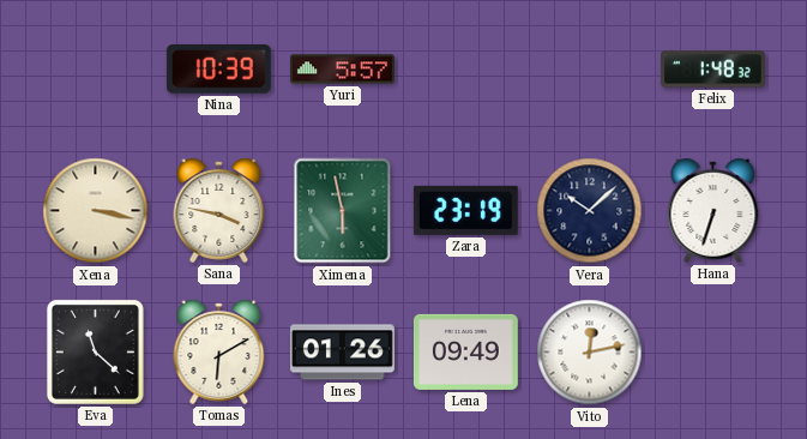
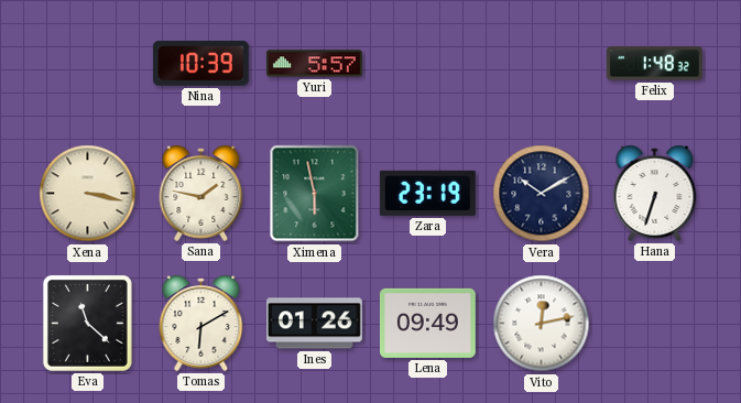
Sana: 3:47 -> 1:47
Vera: 10:08 -> 10:10
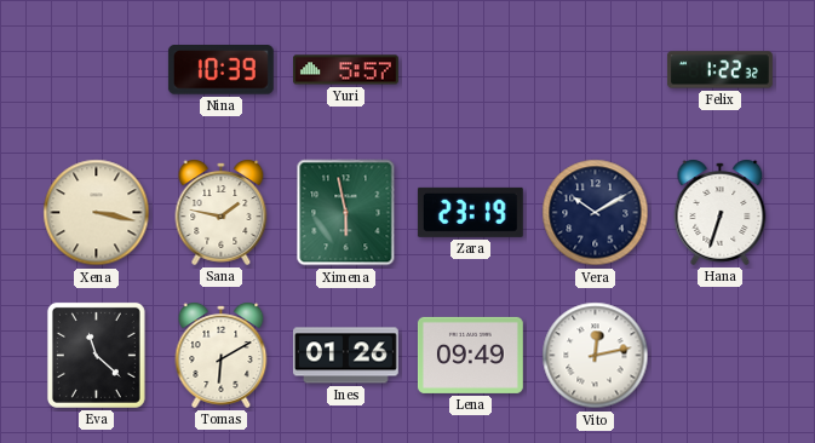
Felix: 1:48 -> 1:22
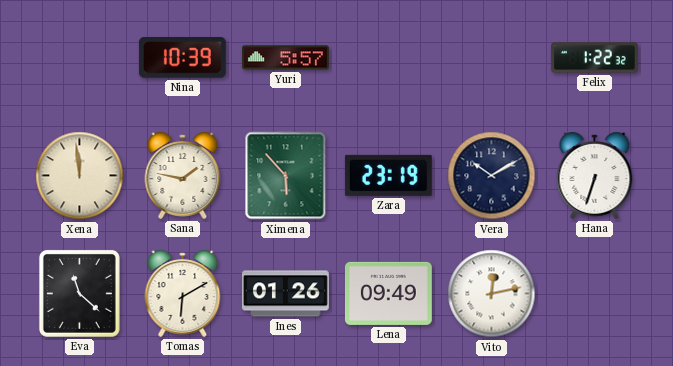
Xena: 3:17 -> 11:59
Ximena: 5:58 -> 5:53
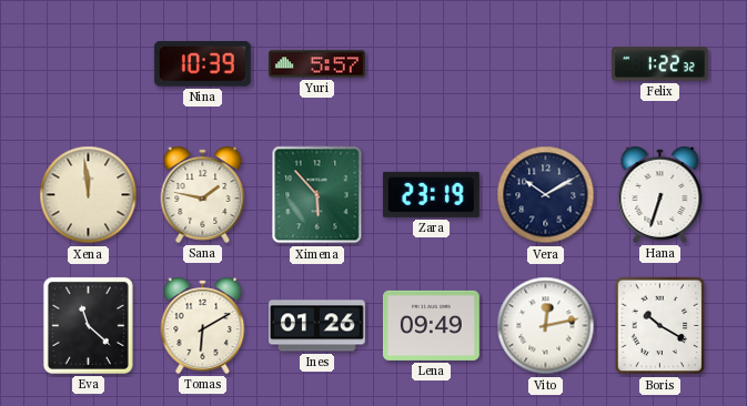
Boris: none -> 10:20
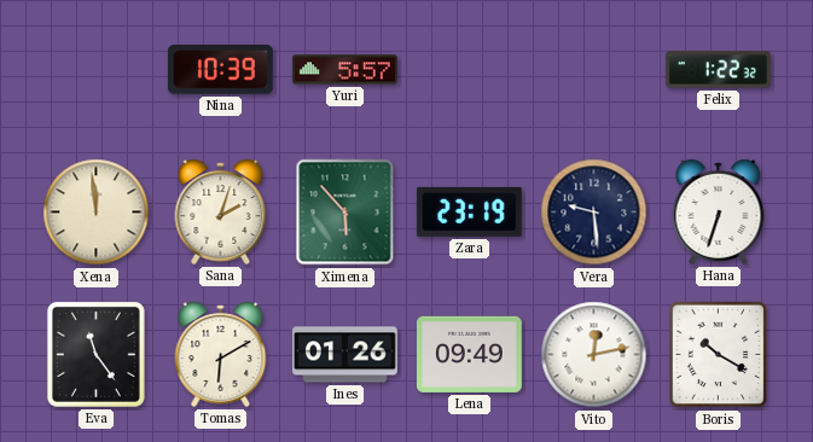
Sana: 1:47 -> 2:03
Vera: 10:10 -> 9:29
Eva: 11:22 -> 11:24
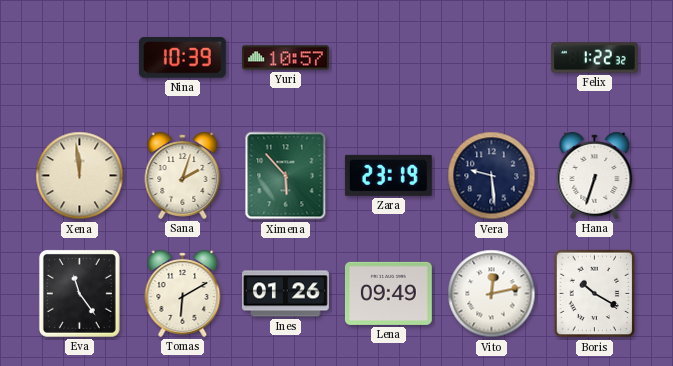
Yuri: 5:57 -> 10:57
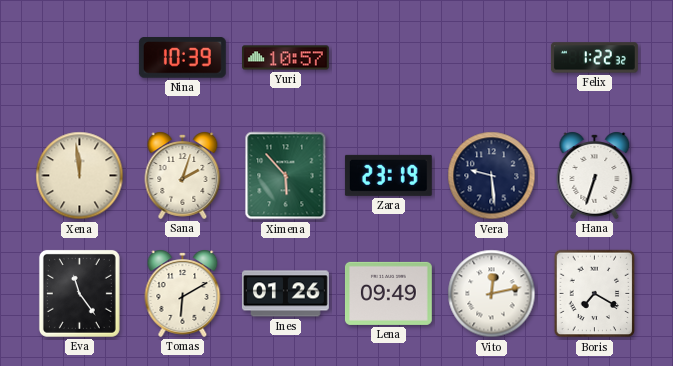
Boris: 10:20 -> 7:20
